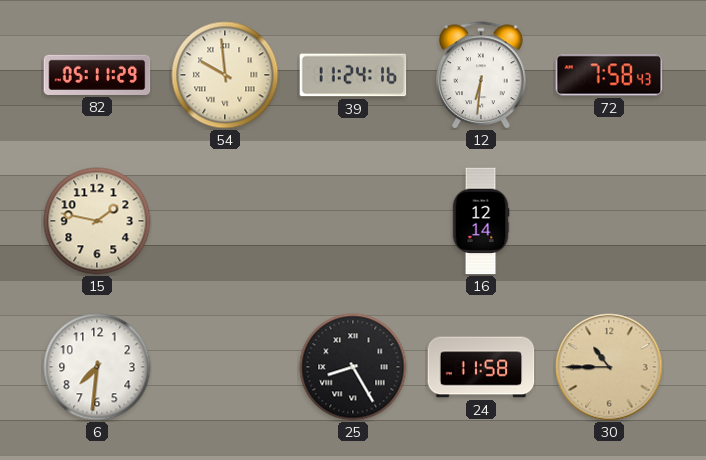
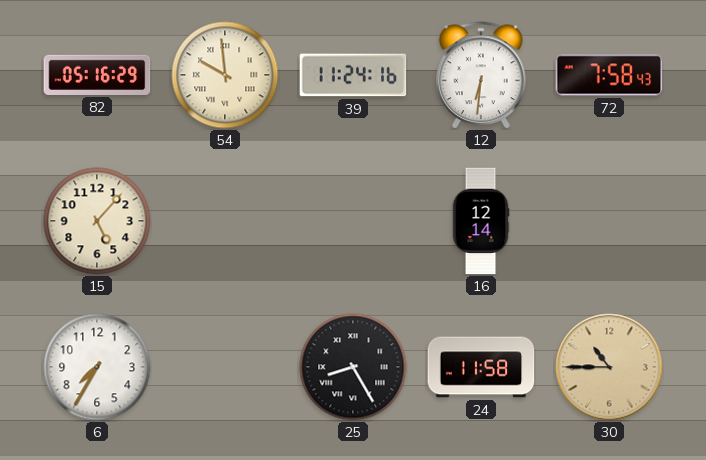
82: 05:11 -> 05:16
15: 1:47 -> 5:07
6: 7:31 -> 7:35
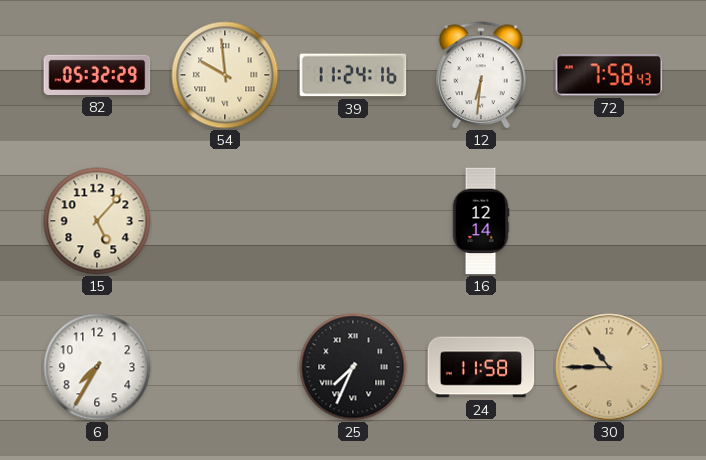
82: 05:16 -> 05:32
25: 8:25 -> 7:34
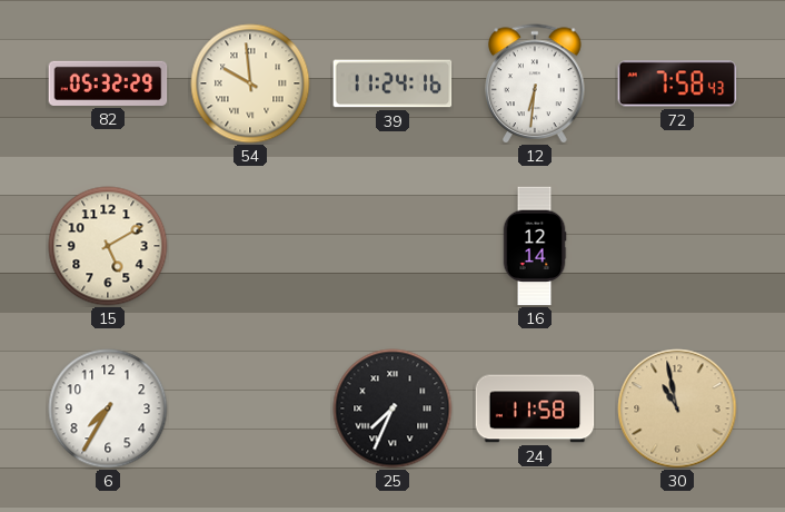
15: 5:07 -> 5:10
30: 10:45 -> 10:58
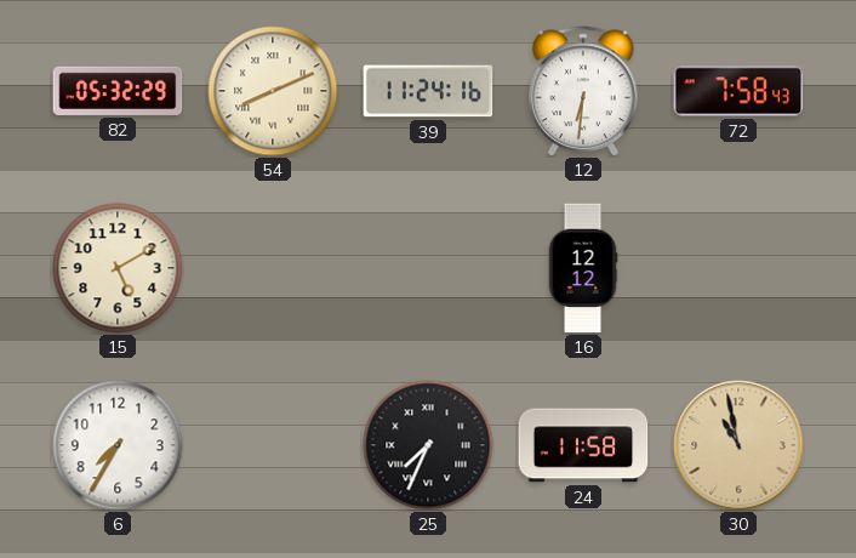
54: 9:59 -> 8:11
16: 12:14 -> 12:12
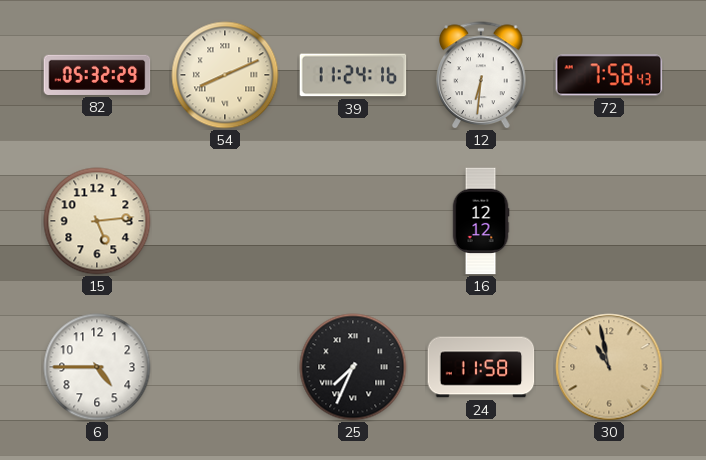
15: 5:10 -> 5:14
6: 7:35 -> 4:45
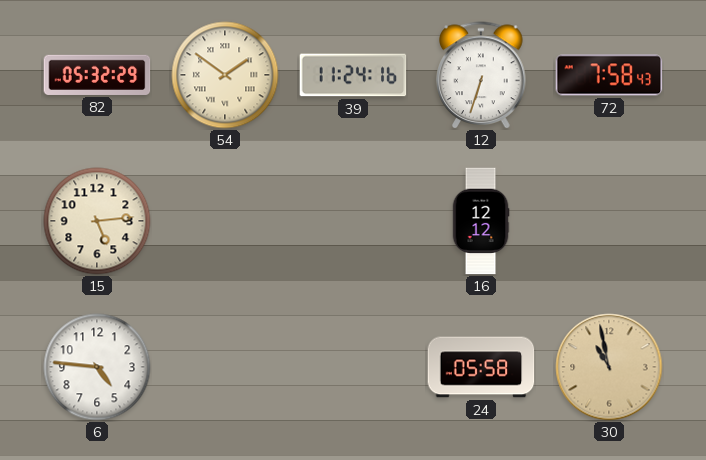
54: 8:11 -> 1:51
12: 6:31 -> 6:33
6: 4:45 -> 4:46
25: 7:34 -> none
24: 11:58 -> 05:58
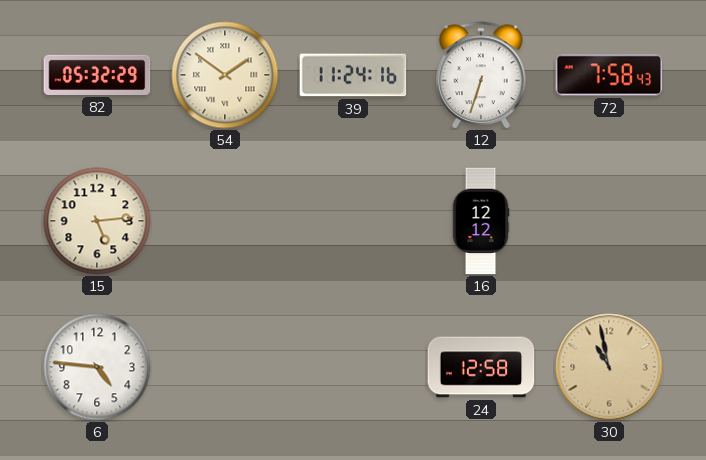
24: 05:58 -> 12:58
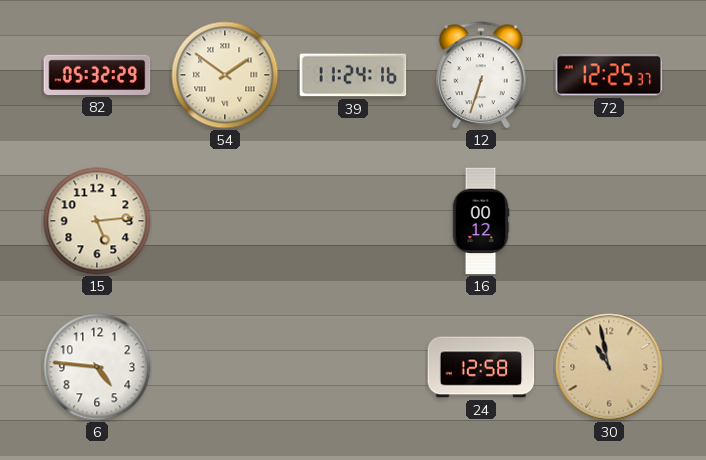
72: 7:58 -> 12:25
16: 12:12 -> 00:12
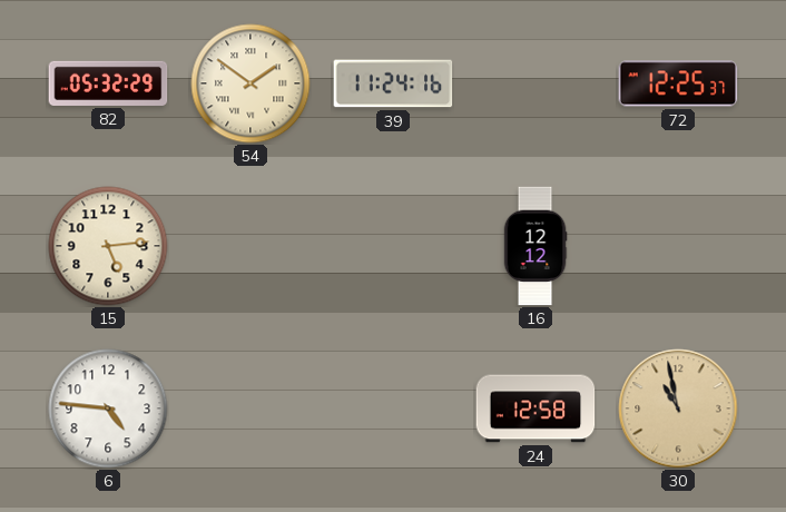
12: 6:33 -> none
16: 00:12 -> 12:12
